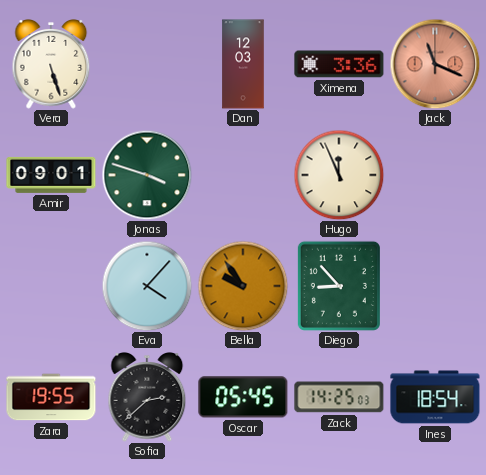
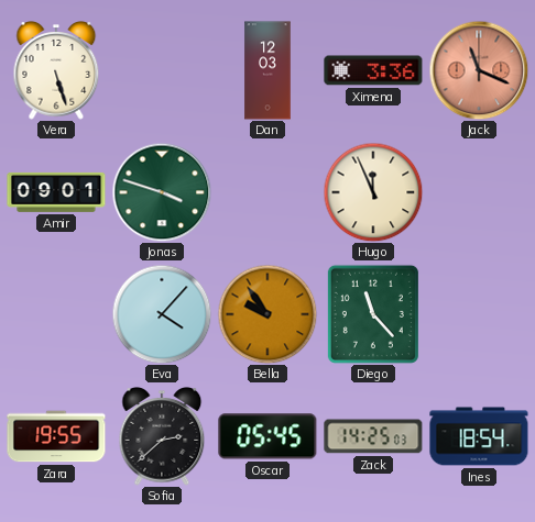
Diego: 8:53 -> 11:23
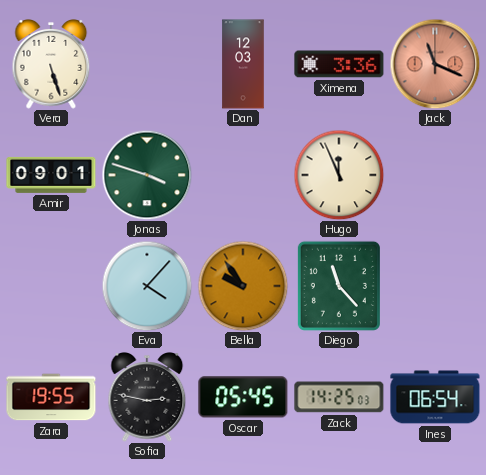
Sofia: 2:38 -> 2:47
Ines: 18:54 -> 06:54
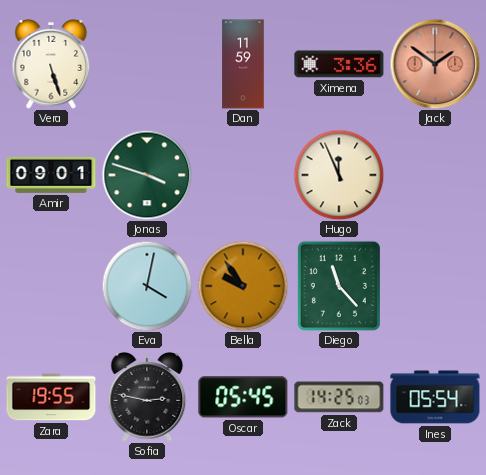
Dan: 12:03 -> 11:59
Jack: 11:19 -> 1:51
Eva: 4:07 -> 4:02
Ines: 06:54 -> 05:54
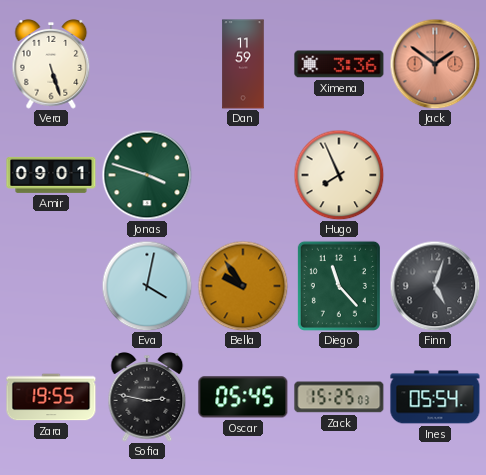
Hugo: 11:56 -> 7:56
Finn: none -> 5:03
Zack: 14:25 -> 15:25
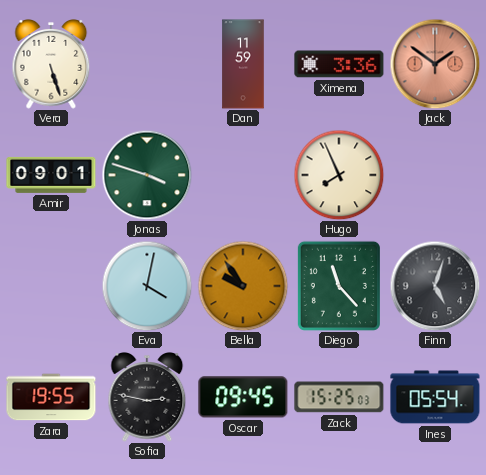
Oscar: 05:45 -> 09:45
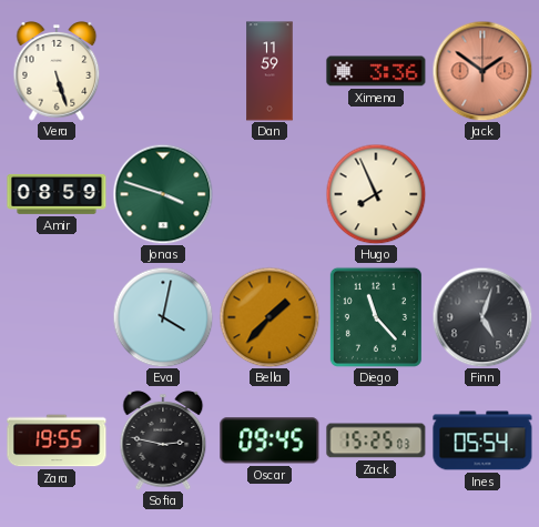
Amir: 09:01 -> 08:59
Bella: 9:54 -> 1:37
